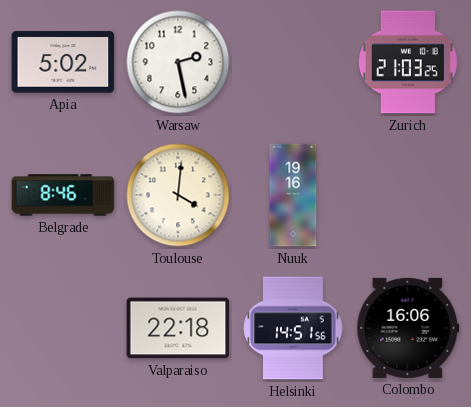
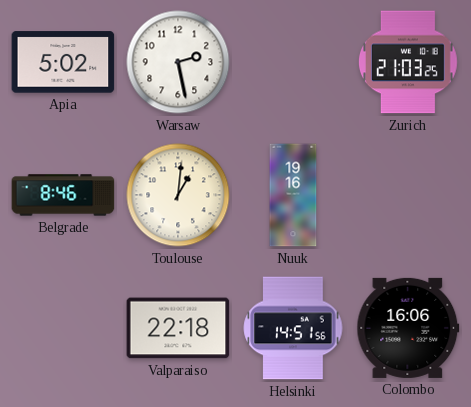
Toulouse: 4:01 -> 1:01
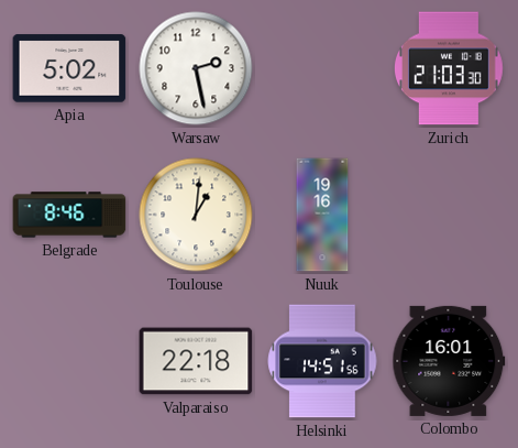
Zurich: 21:03:25 -> 21:03:30
Colombo: 16:06 -> 16:01
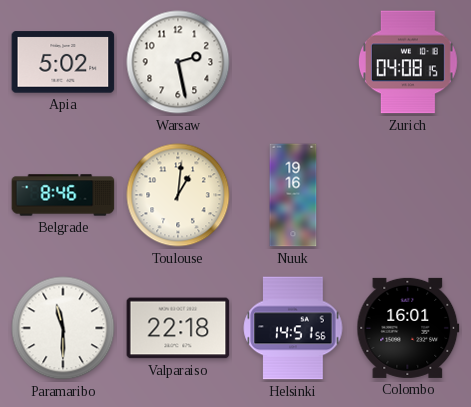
Zurich: 21:03 -> 04:08
Paramaribo: none -> 11:30
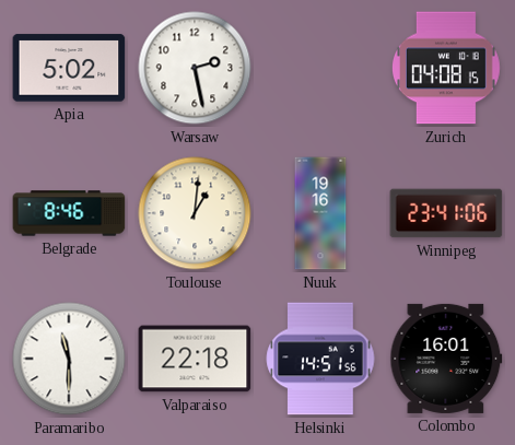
Winnipeg: none -> 23:41
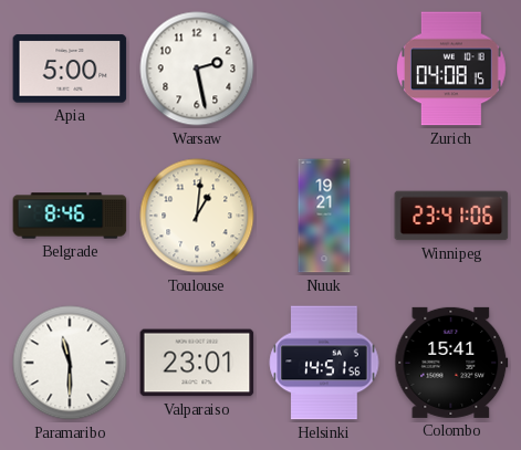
Apia: 5:02 -> 5:00
Nuuk: 19:16 -> 19:21
Valparaiso: 22:18 -> 23:01
Colombo: 16:01 -> 15:41
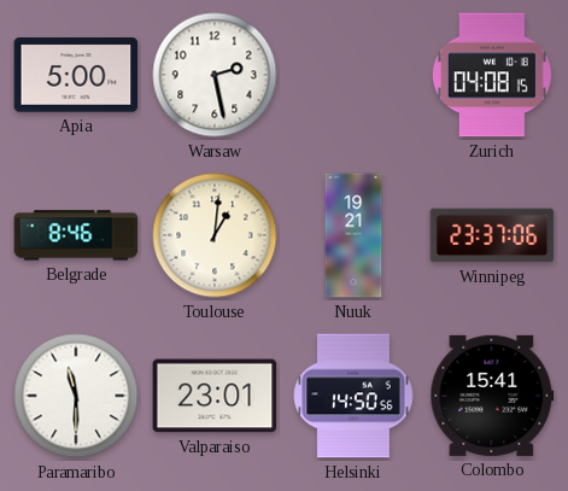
Winnipeg: 23:41 -> 23:37
Helsinki: 14:51 -> 14:50
